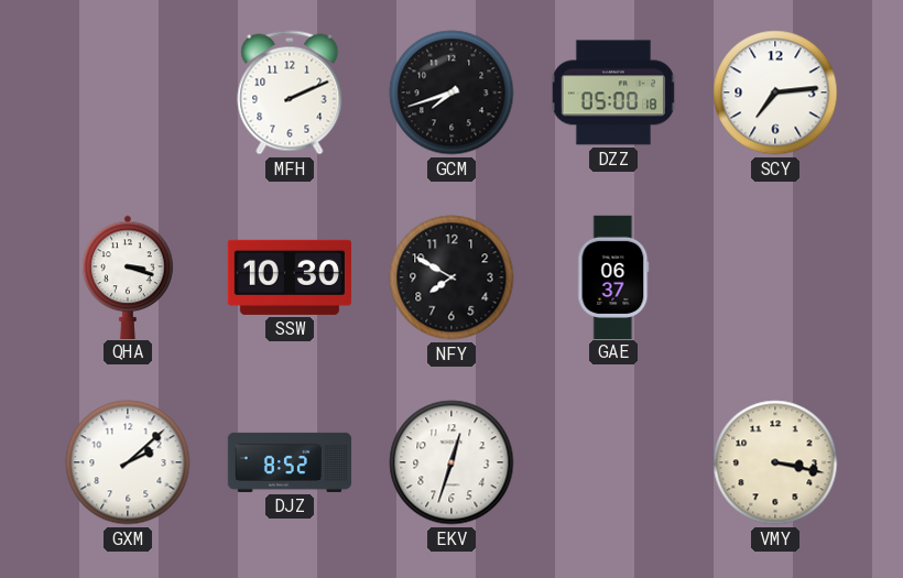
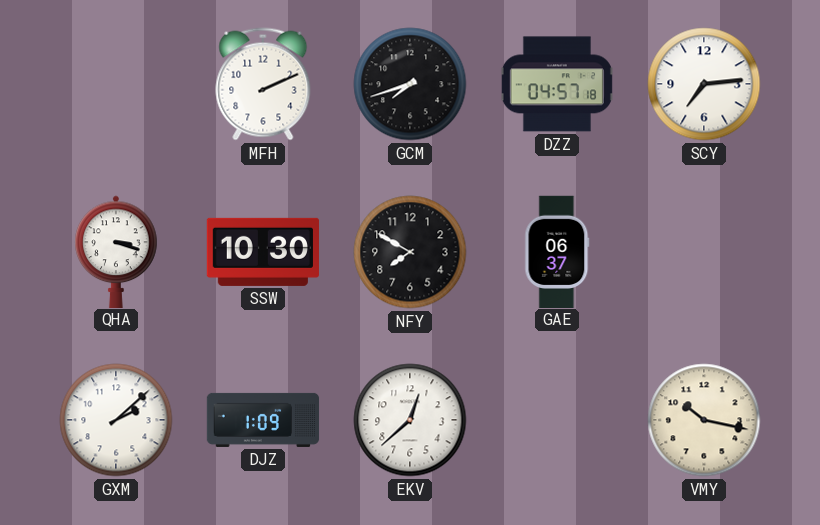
DZZ: 05:00 -> 04:57
DJZ: 8:52 -> 1:09
EKV: 12:33 -> 12:38
VMY: 3:17 -> 10:17
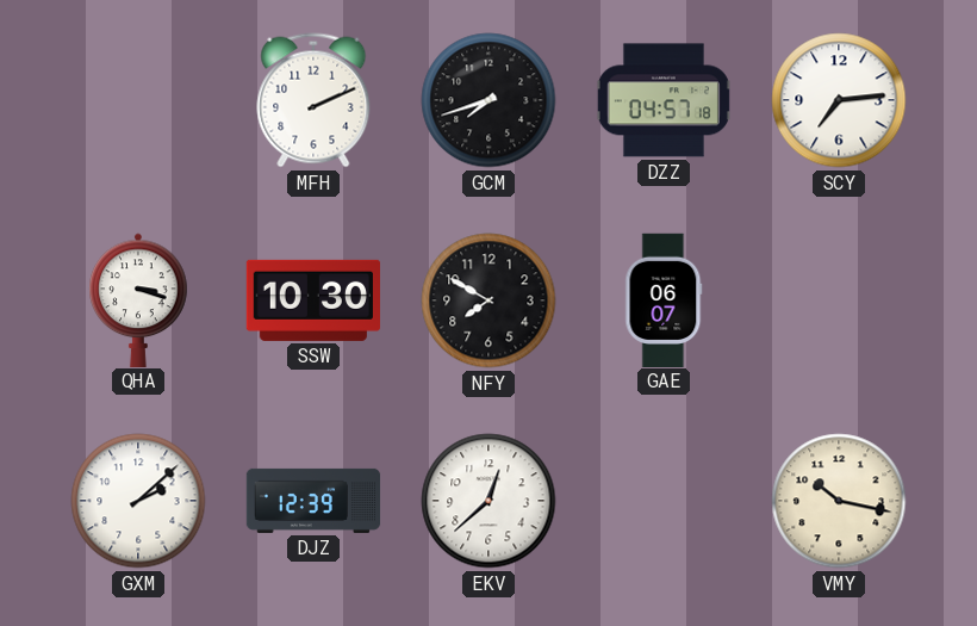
GAE: 06:37 -> 06:07
DJZ: 1:09 -> 12:39
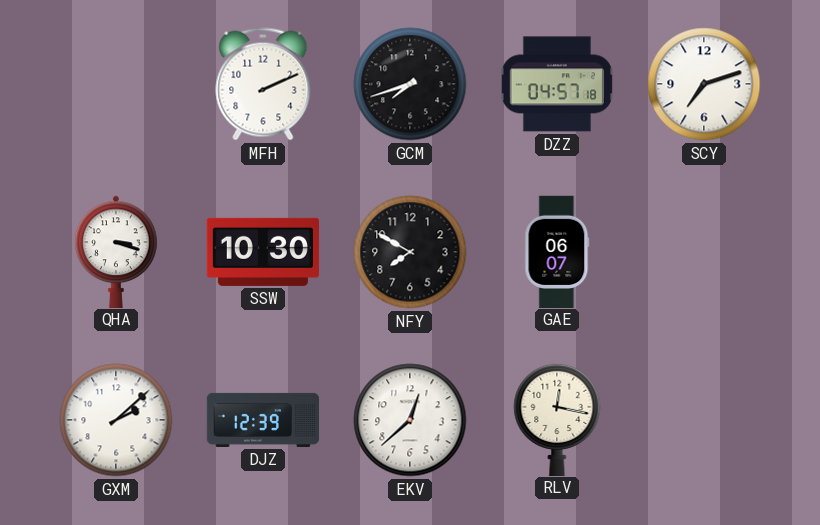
SCY: 7:14 -> 7:12
RLV: none -> 12:17
VMY: 10:17 -> none
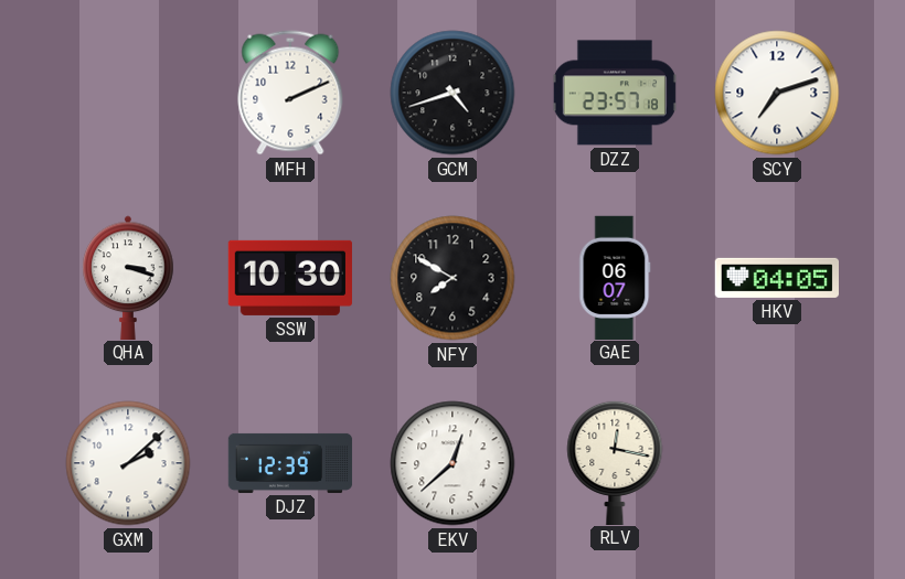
GCM: 7:42 -> 4:42
DZZ: 04:57 -> 23:57
HKV: none -> 04:05
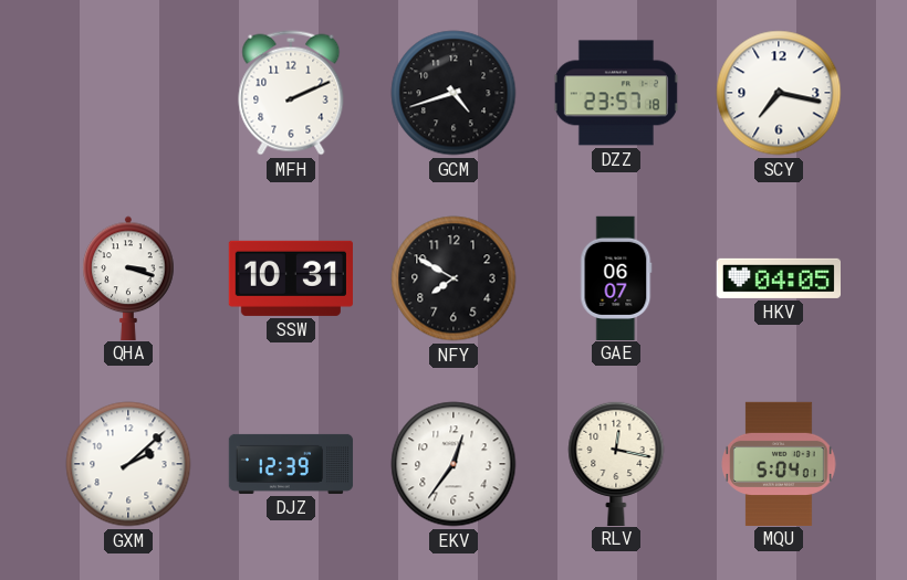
SCY: 7:12 -> 7:17
SSW: 10:30 -> 10:31
EKV: 12:38 -> 12:36
MQU: none -> 5:04
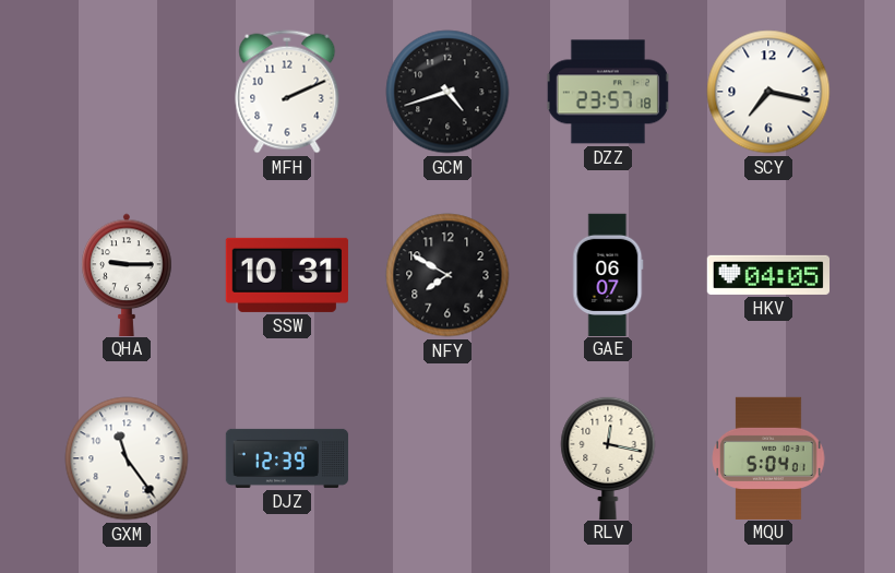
QHA: 3:18 -> 9:15
GXM: 2:08 -> 11:24
EKV: 12:36 -> none
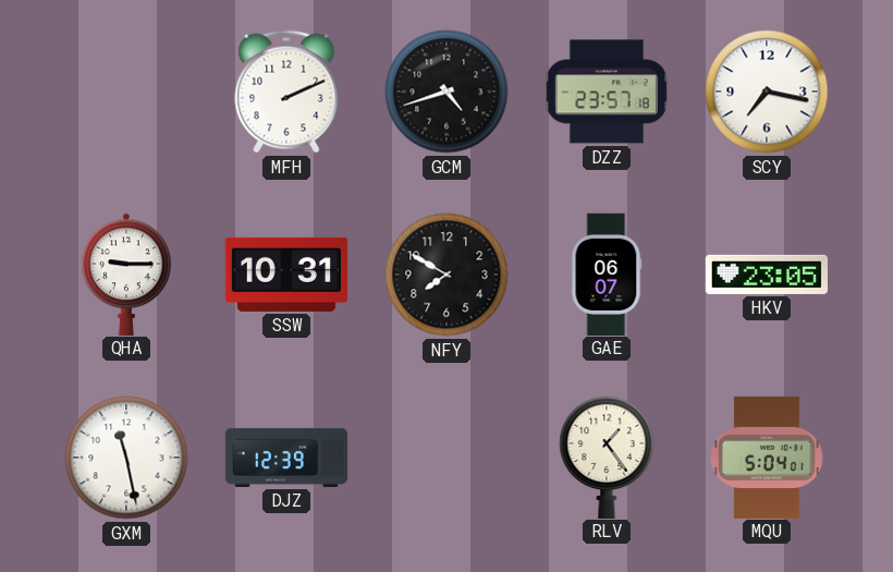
HKV: 04:05 -> 23:05
GXM: 11:24 -> 11:28
RLV: 12:17 -> 1:24
